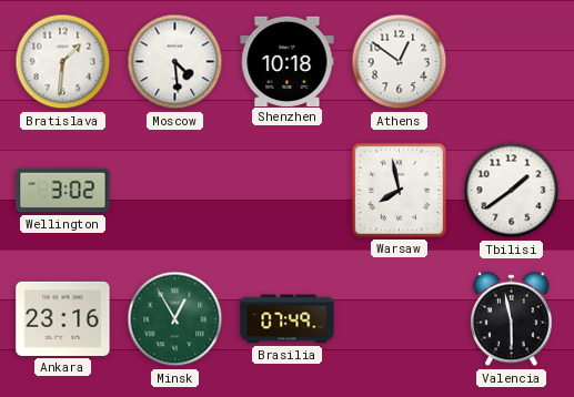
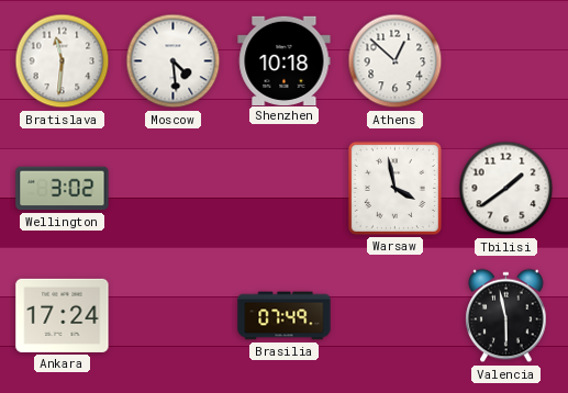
Bratislava: 1:31 -> 11:31
Athens: 12:51 -> 12:52
Warsaw: 7:58 -> 3:58
Ankara: 23:16 -> 17:24
Minsk: 12:55 -> none
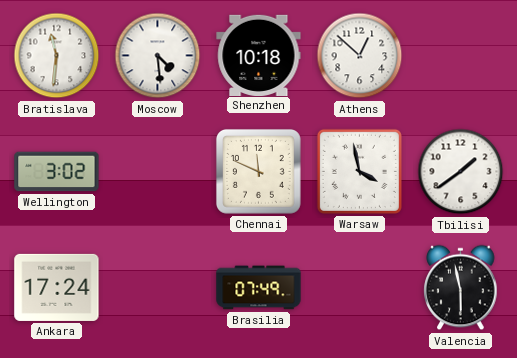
Chennai: none -> 11:49
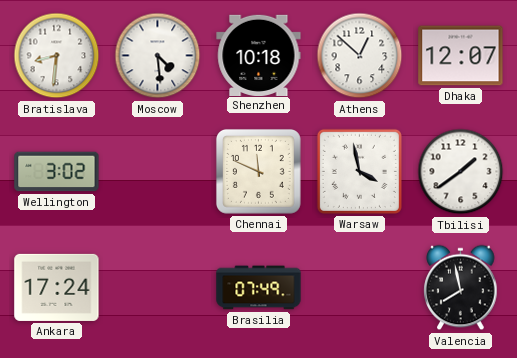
Bratislava: 11:31 -> 8:31
Dhaka: none -> 12:07
Valencia: 5:58 -> 7:58
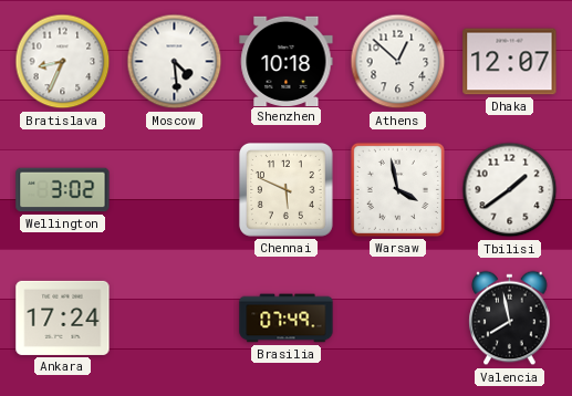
Bratislava: 8:31 -> 8:34
Chennai: 11:49 -> 5:49
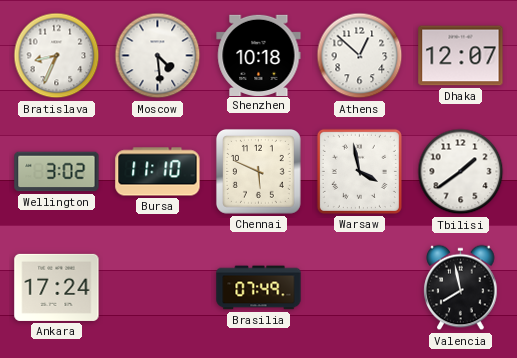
Bursa: none -> 11:10
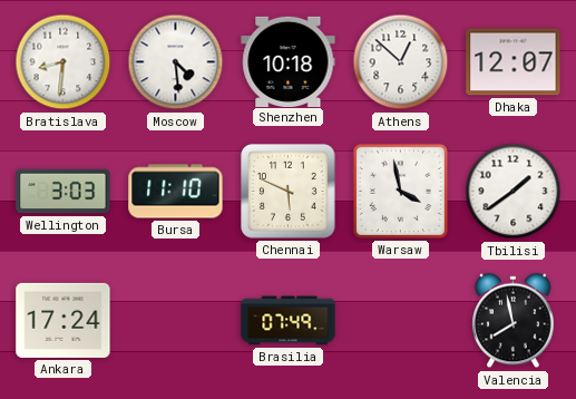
Bratislava: 8:34 -> 8:31
Wellington: 3:02 -> 3:03
